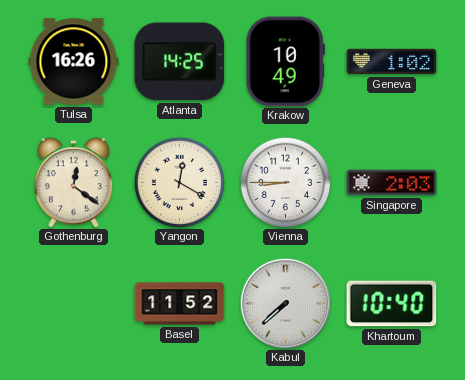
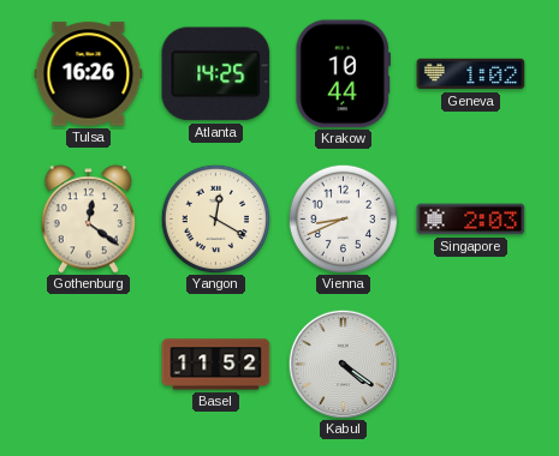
Krakow: 10:49 -> 10:44
Vienna: 8:45 -> 8:41
Kabul: 7:38 -> 4:21
Khartoum: 10:40 -> none
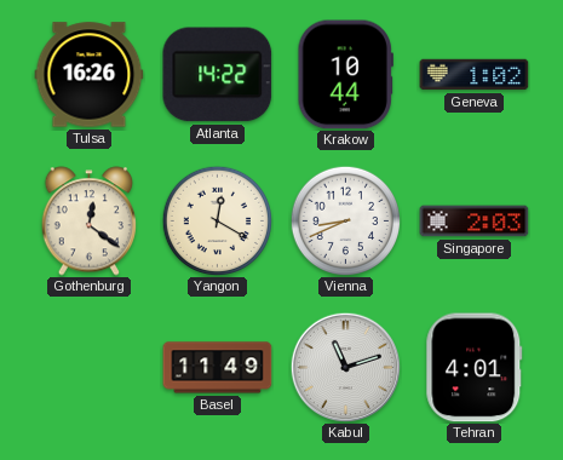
Atlanta: 14:25 -> 14:22
Basel: 11:52 -> 11:49
Kabul: 4:21 -> 11:12
Tehran: none -> 4:01
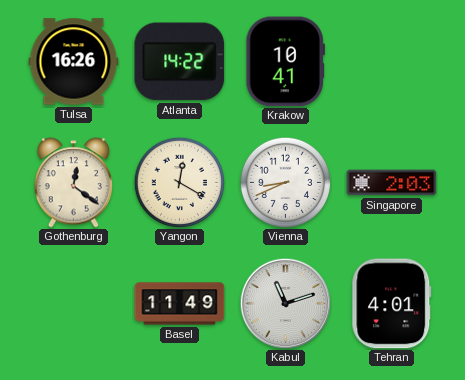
Krakow: 10:44 -> 10:41
Geneva: 1:02 -> none
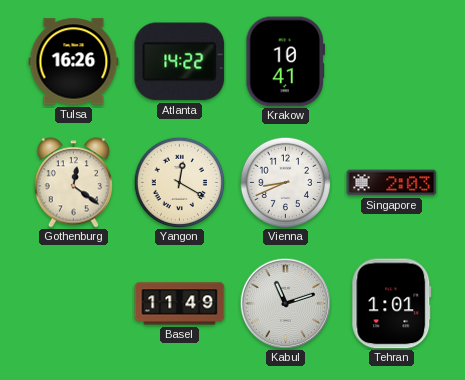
Tehran: 4:01 -> 1:01
